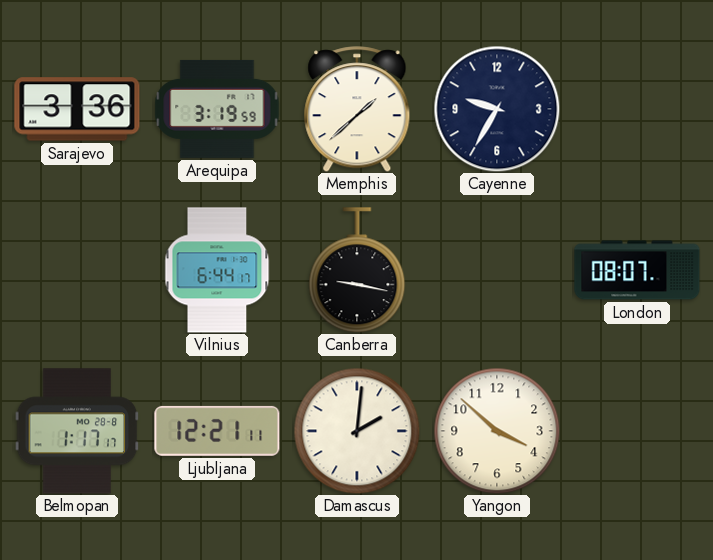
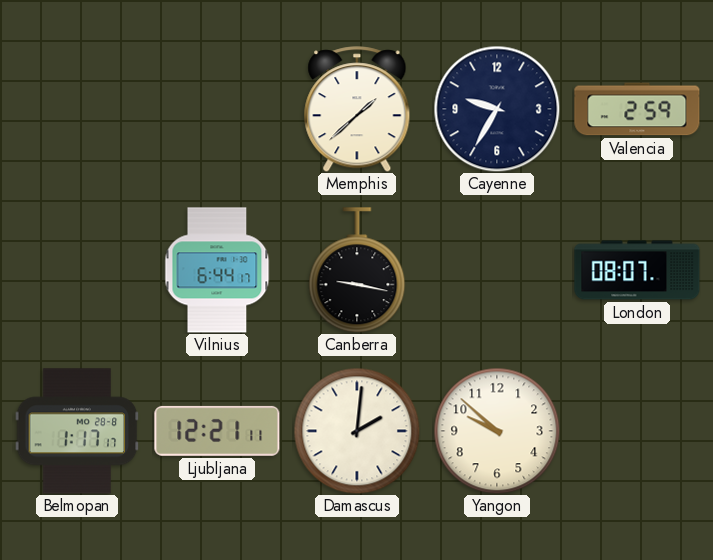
Sarajevo: 3:36 -> none
Arequipa: 3:19 -> none
Valencia: none -> 2:59
Yangon: 3:52 -> 9:52
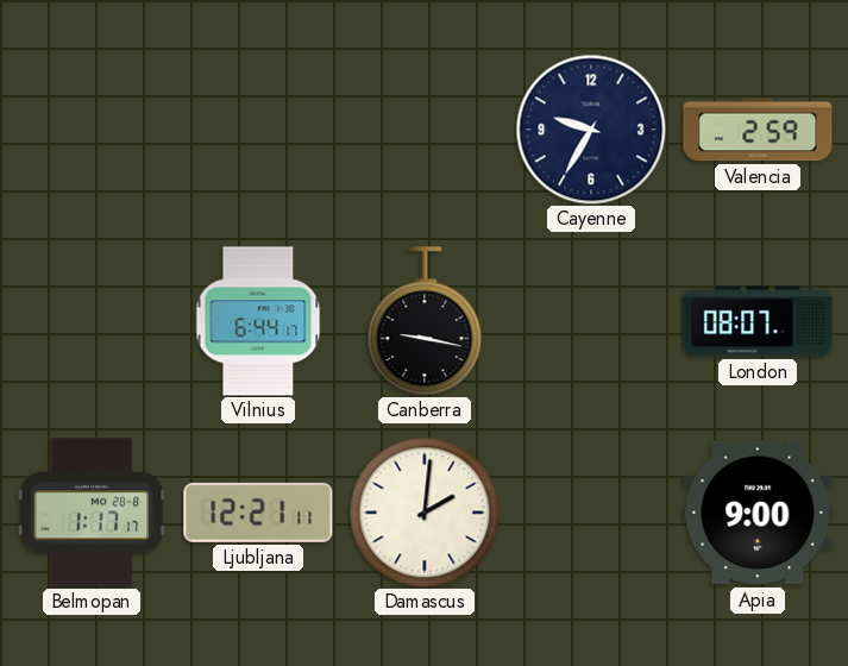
Memphis: 1:38 -> none
Yangon: 9:52 -> none
Apia: none -> 9:00
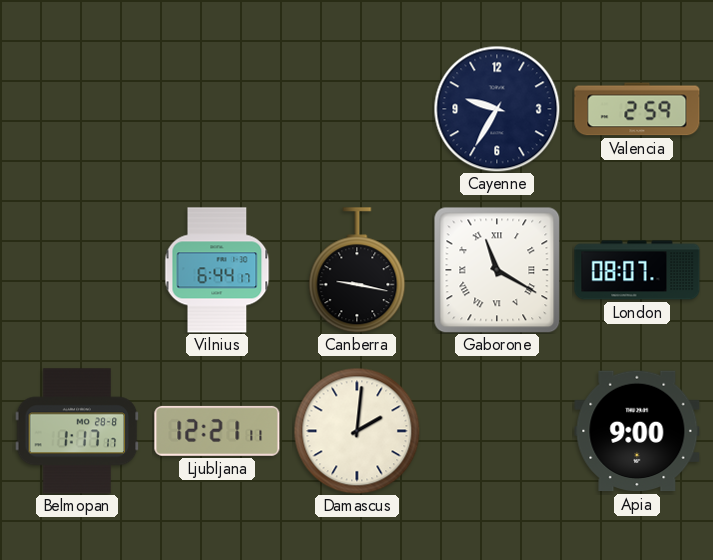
Gaborone: none -> 11:20
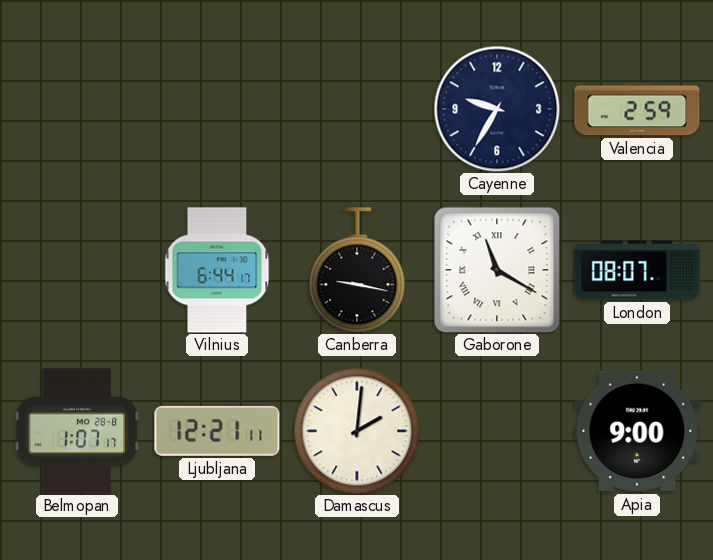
Belmopan: 1:17 -> 1:07
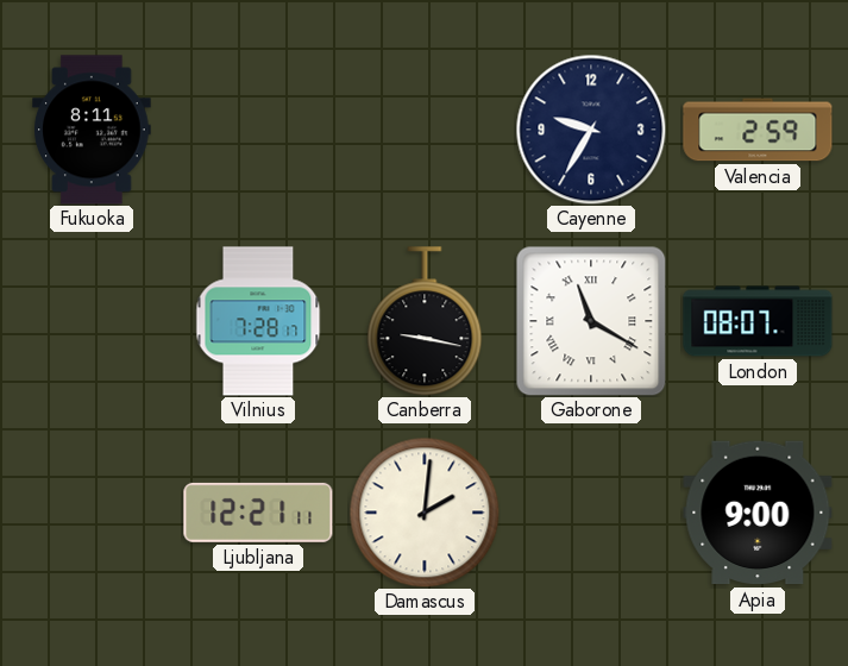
Fukuoka: none -> 8:11
Vilnius: 6:44 -> 7:28
Belmopan: 1:07 -> none
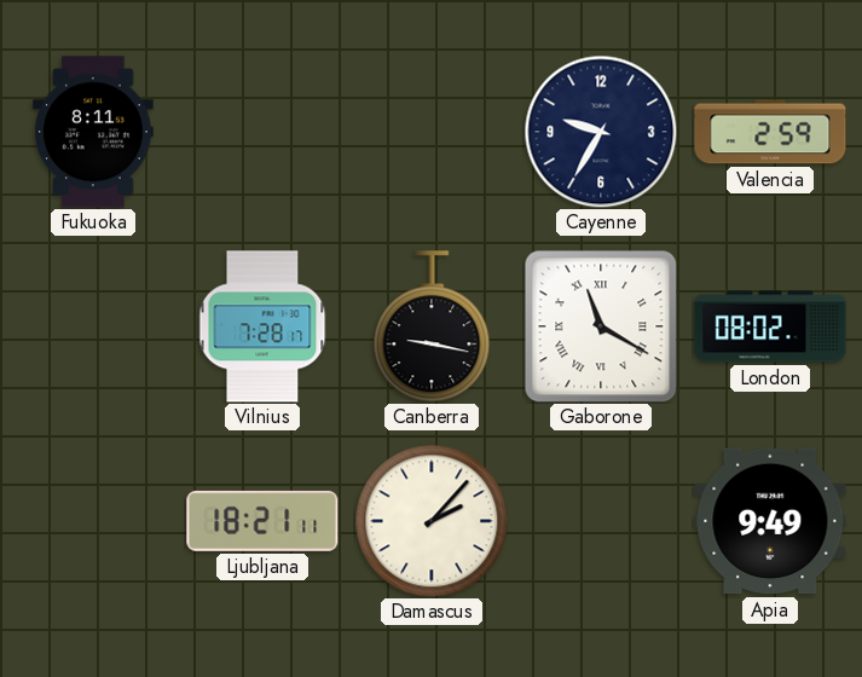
London: 08:07 -> 08:02
Ljubljana: 12:21 -> 18:21
Damascus: 2:01 -> 2:07
Apia: 9:00 -> 9:49
